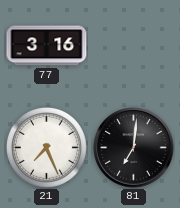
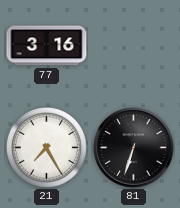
21: 7:26 -> 7:25
81: 7:01 -> 6:33
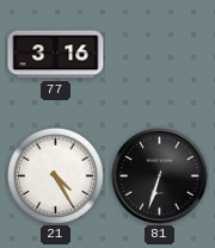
21: 7:25 -> 4:25
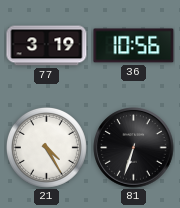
77: 3:16 -> 3:19
36: none -> 10:56
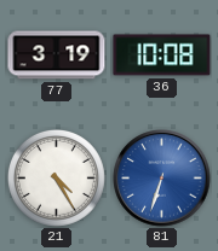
36: 10:56 -> 10:08
81 dial: black -> blue
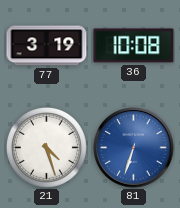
21: 4:25 -> 4:27
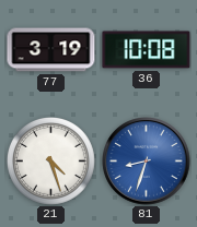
81: 6:33 -> 8:33
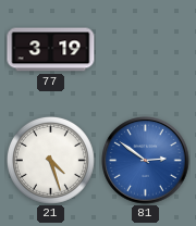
36: 10:08 -> none
81: 8:33 -> 2:51
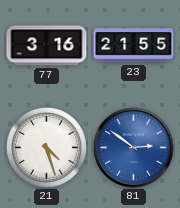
77: 3:19 -> 3:16
23: none -> 21:55
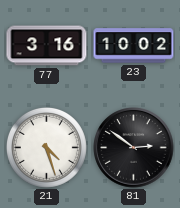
23: 21:55 -> 10:02
81 dial: blue -> black
